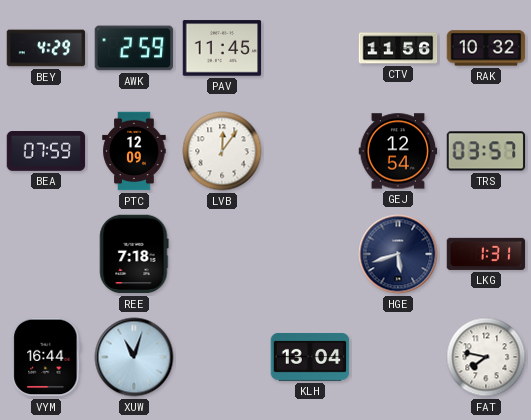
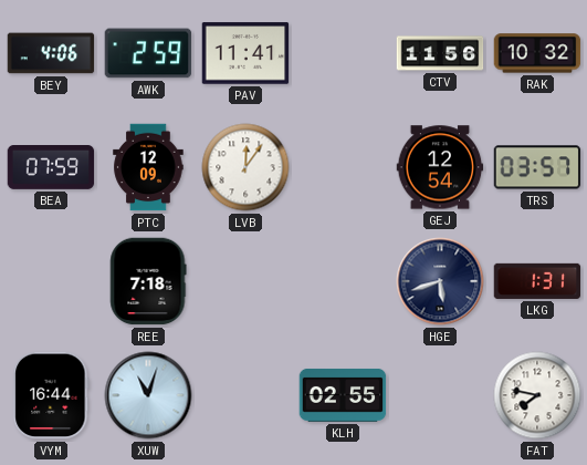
BEY: 4:29 -> 4:06
PAV: 11:45 -> 11:41
KLH: 13:04 -> 02:55
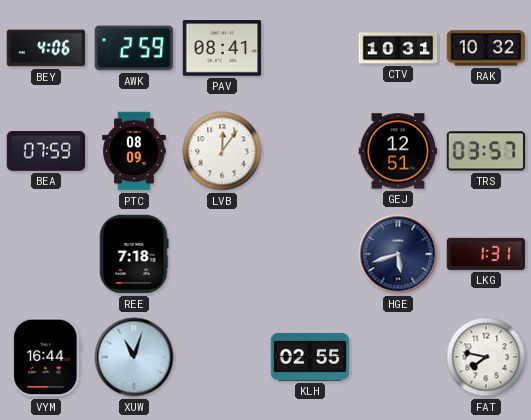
PAV: 11:41 -> 08:41
CTV: 11:56 -> 10:31
PTC: 12:09 -> 08:09
GEJ: 12:54 -> 12:51
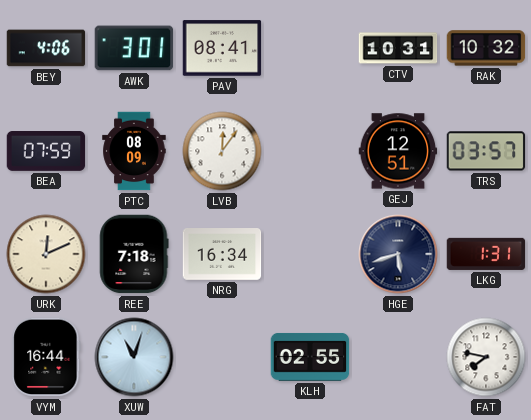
AWK: 2:59 -> 3:01
URK: none -> 12:11
NRG: none -> 16:34
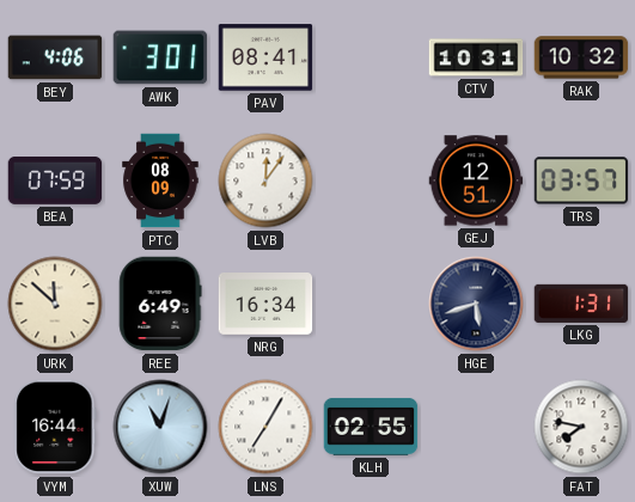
URK: 12:11 -> 11:52
REE: 7:18 -> 6:49
LNS: none -> 7:05
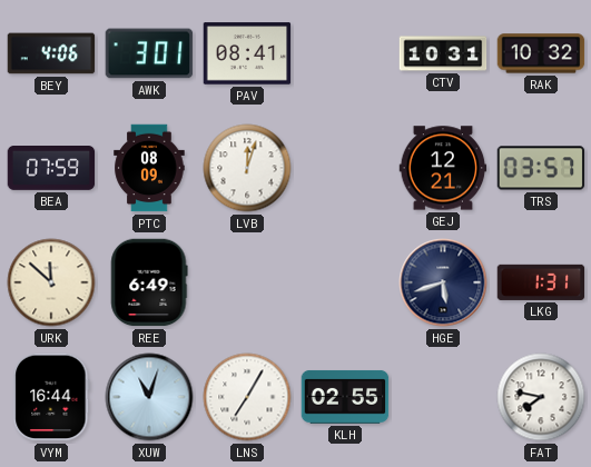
LVB: 12:06 -> 12:03
GEJ: 12:51 -> 12:21
NRG: 16:34 -> none
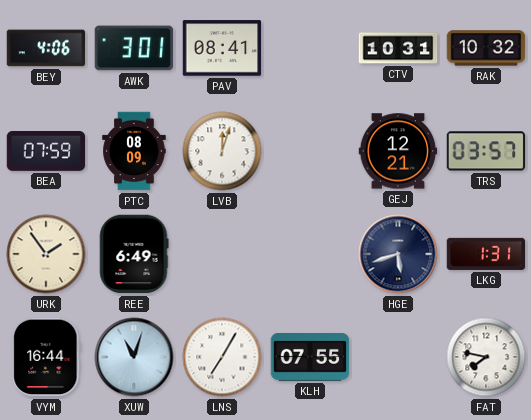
URK: 11:52 -> 1:54
KLH: 02:55 -> 07:55
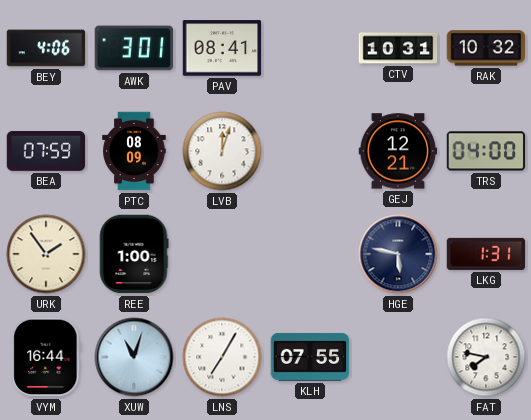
TRS: 03:57 -> 04:00
REE: 6:49 -> 1:00
HGE: 5:42 -> 5:47
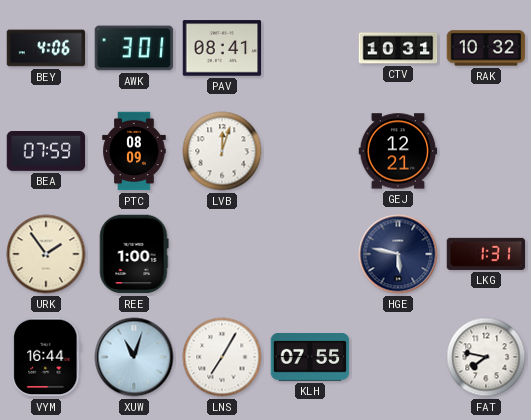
TRS: 04:00 -> none
